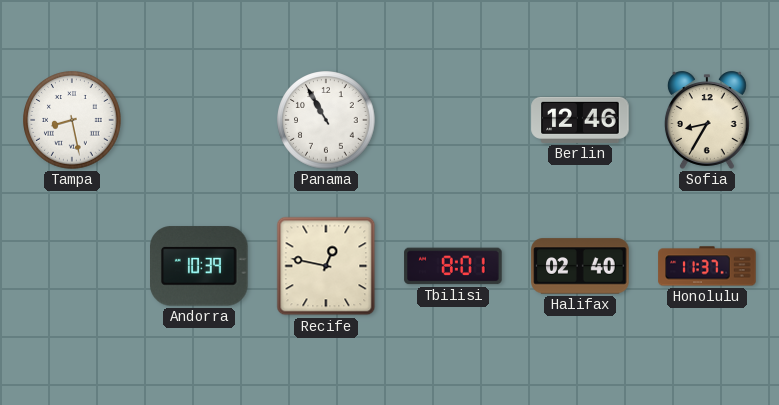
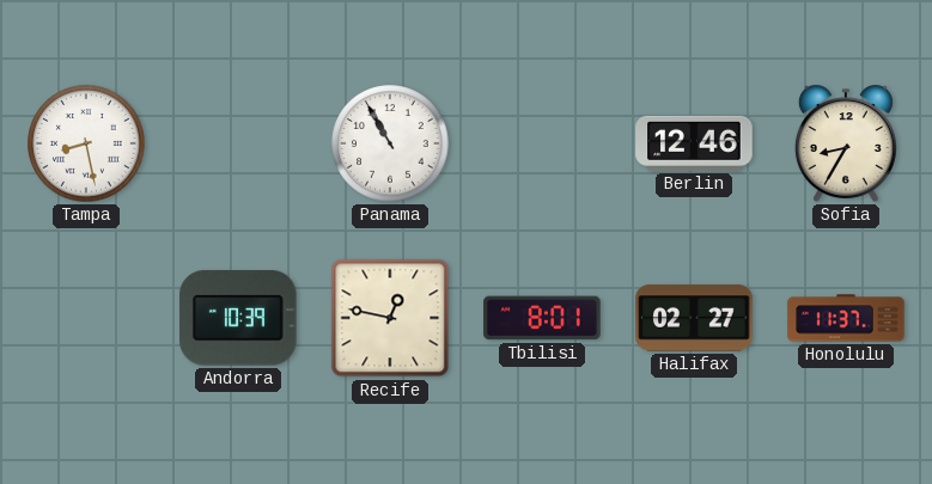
Halifax: 02:40 -> 02:27
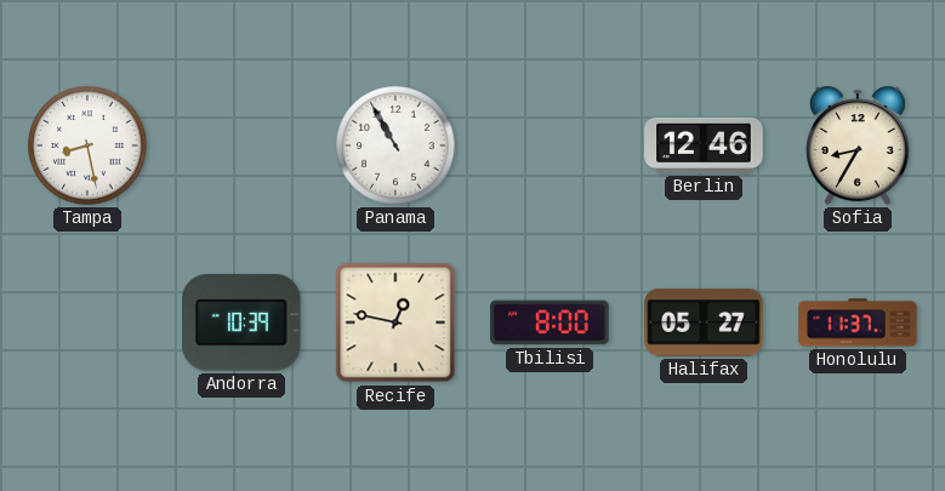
Tbilisi: 8:01 -> 8:00
Halifax: 02:27 -> 05:27
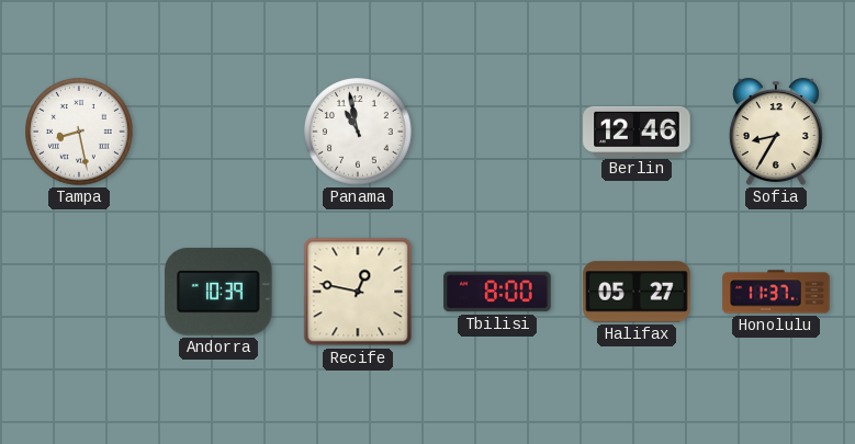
Panama: 10:55 -> 10:58
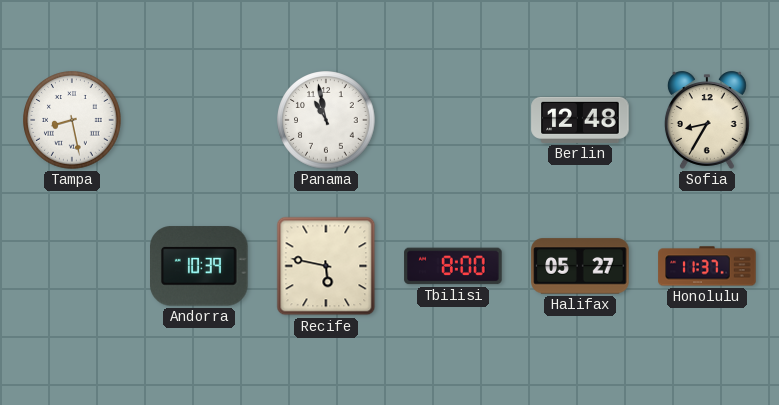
Berlin: 12:46 -> 12:48
Recife: 12:47 -> 5:47
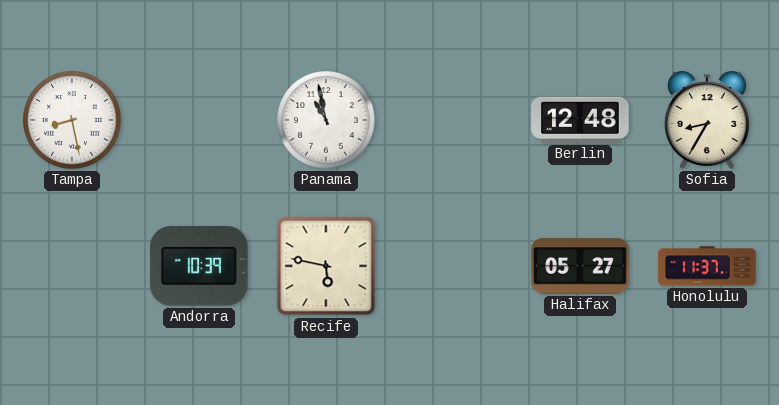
Tbilisi: 8:00 -> none
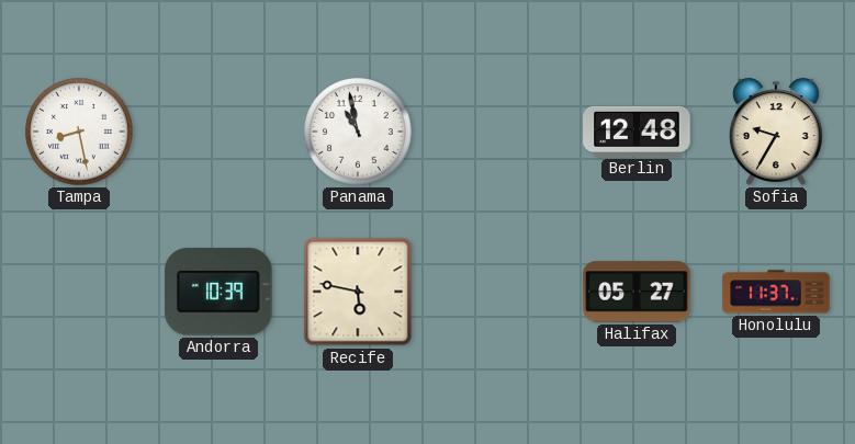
Sofia: 8:35 -> 9:35
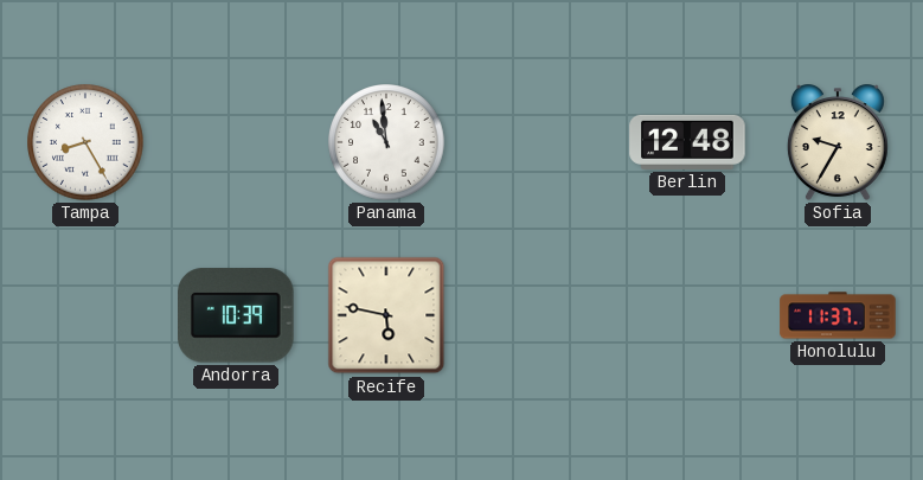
Tampa: 8:28 -> 8:25
Panama: 10:58 -> 10:59
Halifax: 05:27 -> none
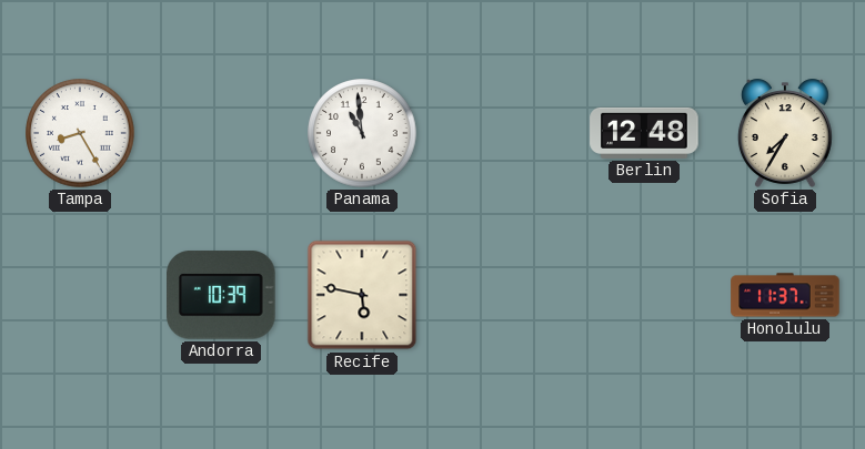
Sofia: 9:35 -> 7:35
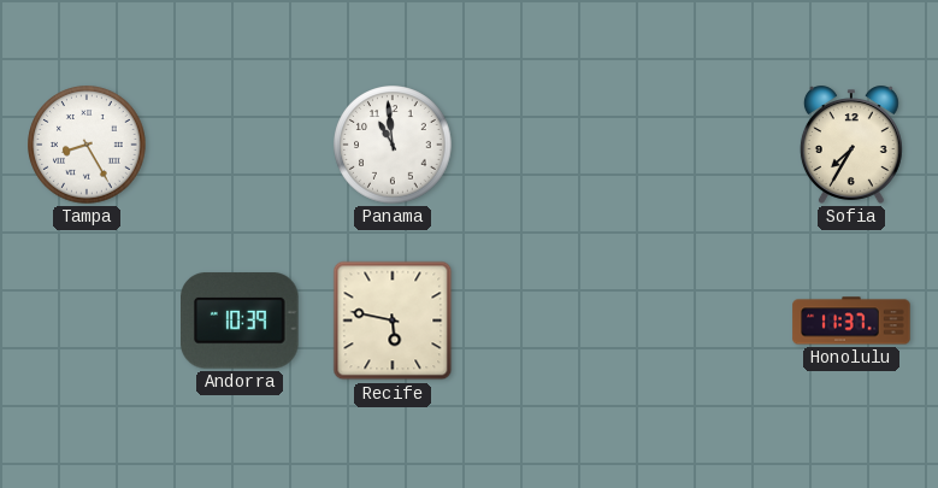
Berlin: 12:48 -> none
